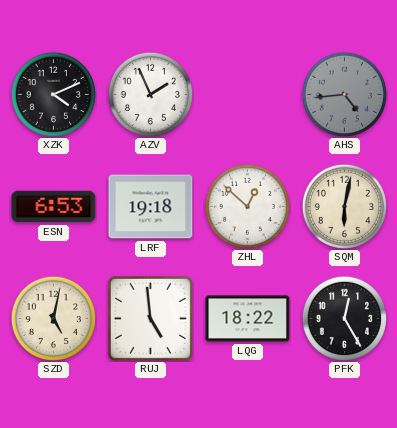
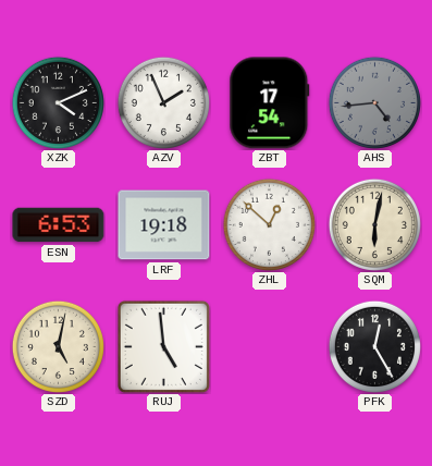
ZBT: none -> 17:54
LQG: 18:22 -> none
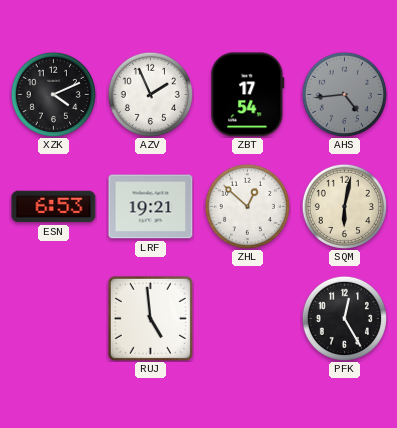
LRF: 19:18 -> 19:21
SZD: 5:02 -> none
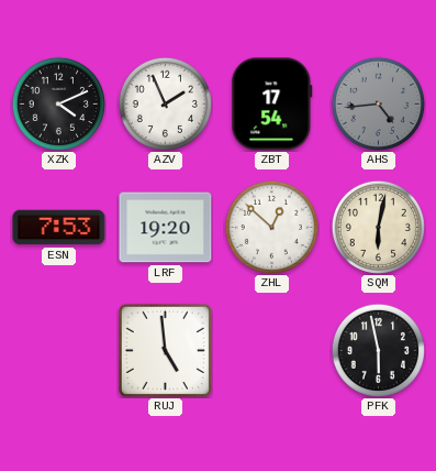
ESN: 6:53 -> 7:53
LRF: 19:21 -> 19:20
PFK: 12:25 -> 5:58
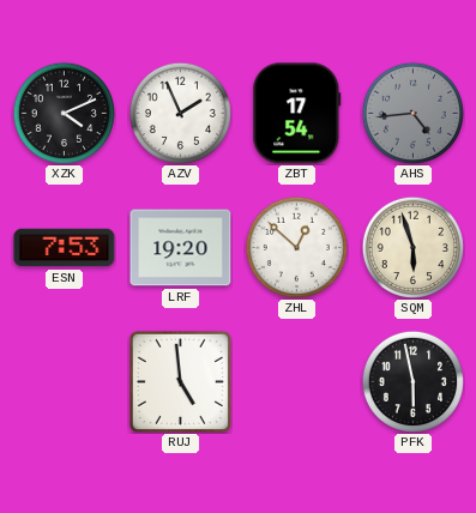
SQM: 6:02 -> 5:57
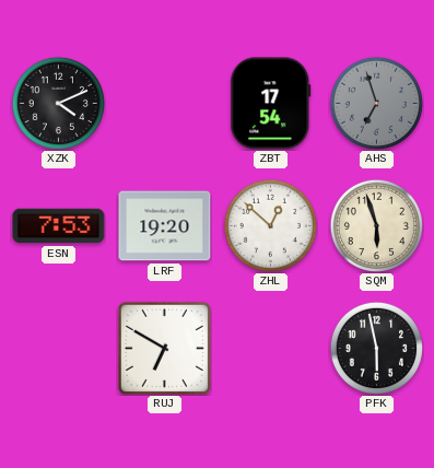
AZV: 1:56 -> none
AHS: 4:44 -> 6:57
RUJ: 4:59 -> 6:50
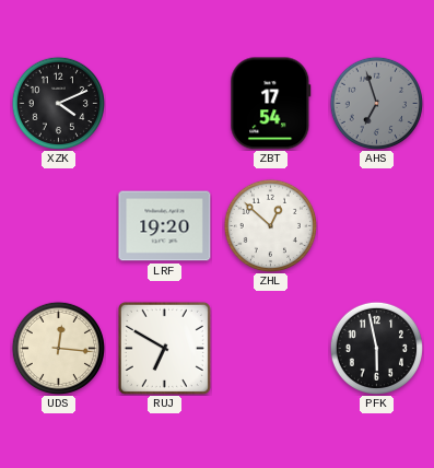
ESN: 7:53 -> none
SQM: 5:57 -> none
UDS: none -> 12:16
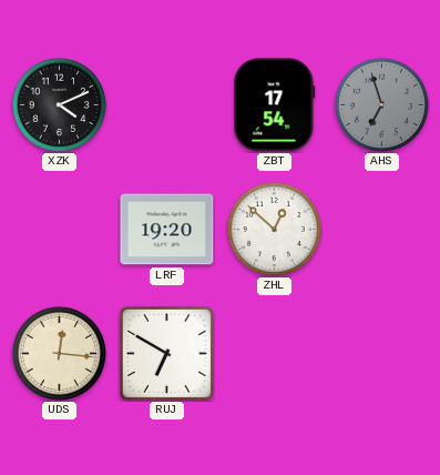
PFK: 5:58 -> none
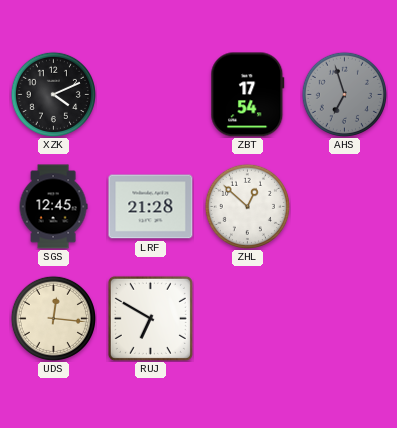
SGS: none -> 12:45
LRF: 19:20 -> 21:28
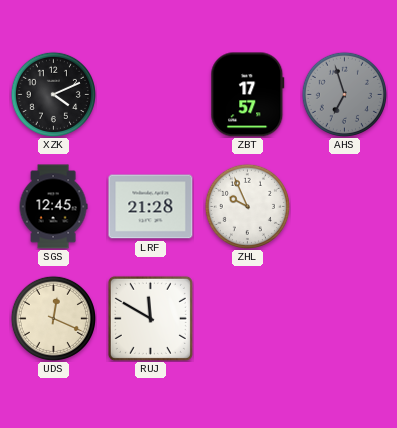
ZBT: 17:54 -> 17:57
ZHL: 12:52 -> 9:56
UDS: 12:16 -> 12:19
RUJ: 6:50 -> 11:50
